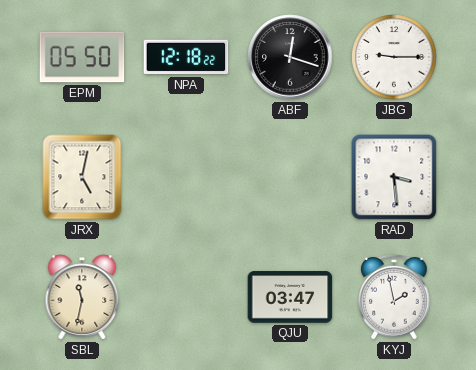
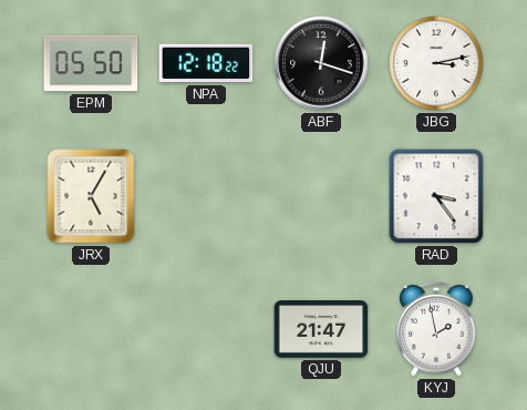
JBG: 9:15 -> 3:13
JRX: 5:02 -> 5:05
RAD: 3:29 -> 3:24
SBL: 11:32 -> none
QJU: 03:47 -> 21:47
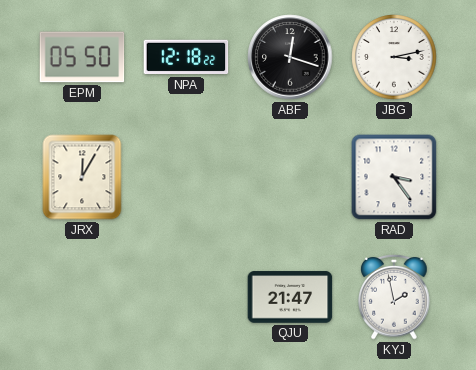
JRX: 5:05 -> 12:05
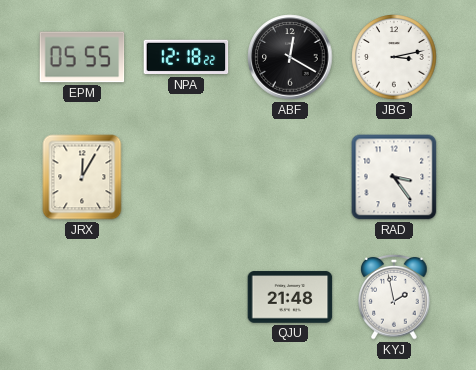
EPM: 05:50 -> 05:55
ABF: 12:18 -> 12:20
QJU: 21:47 -> 21:48
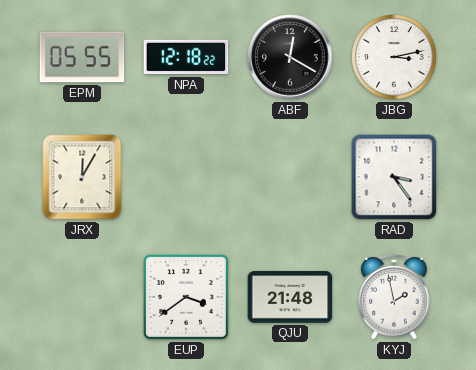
EUP: none -> 3:39
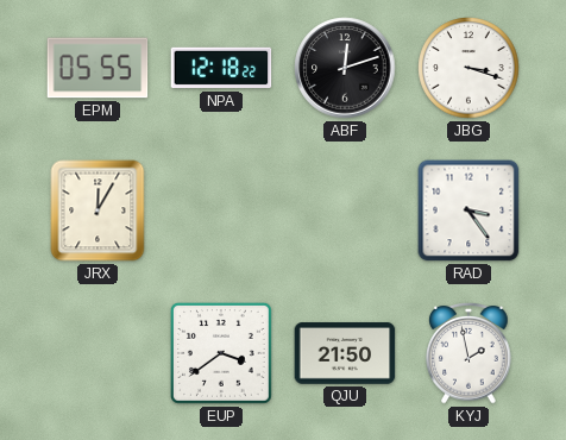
ABF: 12:20 -> 12:12
JBG: 3:13 -> 3:18
QJU: 21:48 -> 21:50
